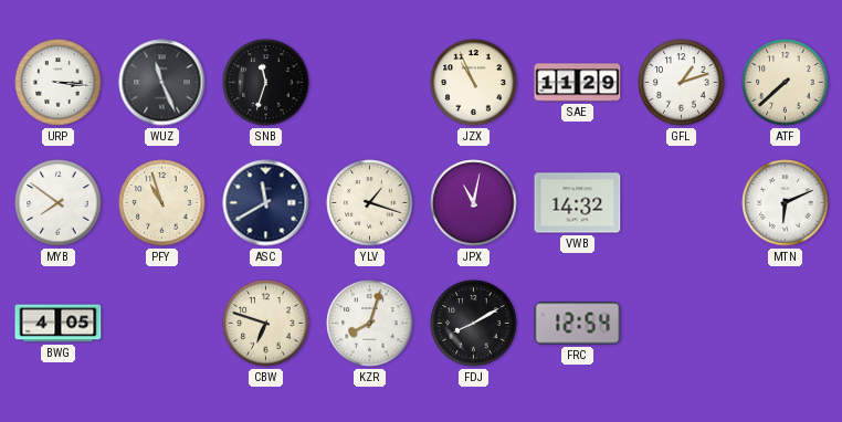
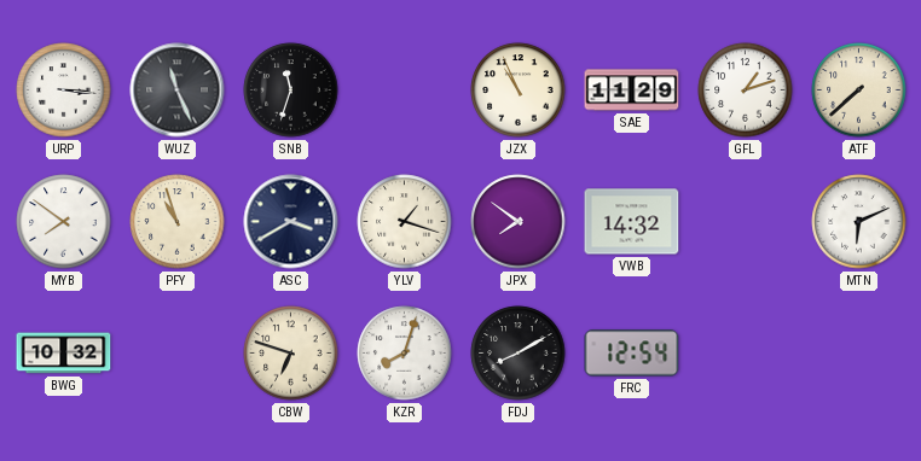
ASC: 11:40 -> 3:40
JPX: 11:02 -> 7:51
BWG: 4:05 -> 10:32
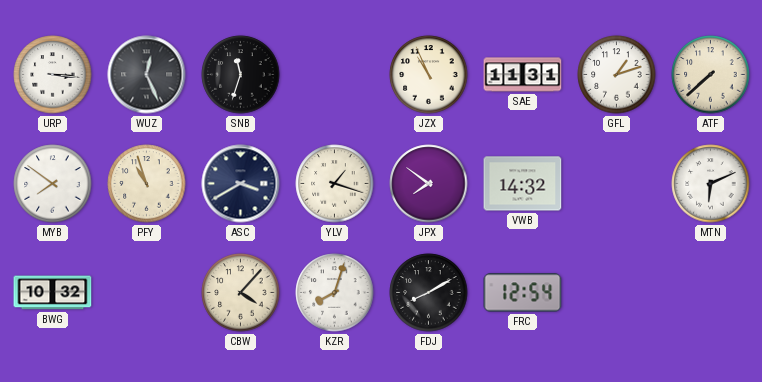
WUZ: 11:26 -> 12:26
SAE: 11:29 -> 11:31
CBW: 6:48 -> 4:07
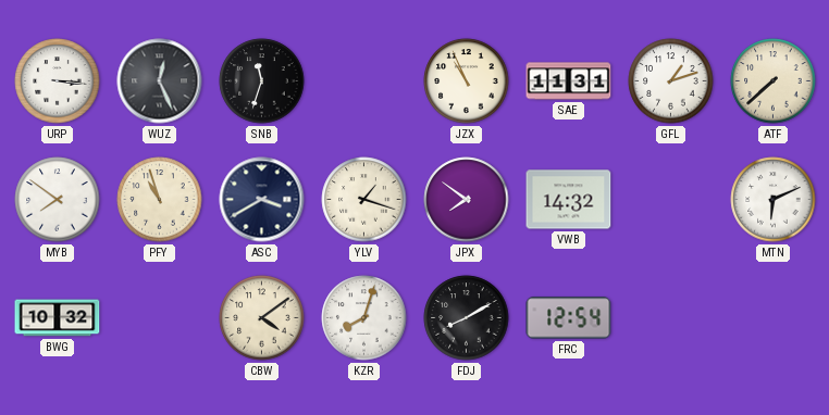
CBW: 4:07 -> 4:09
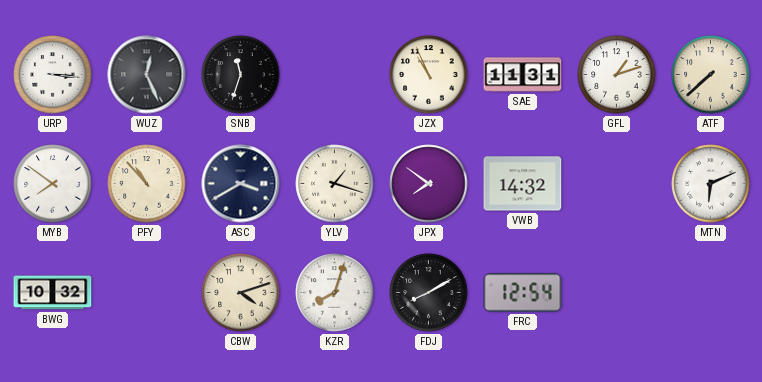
PFY: 10:57 -> 10:53
CBW: 4:09 -> 4:12
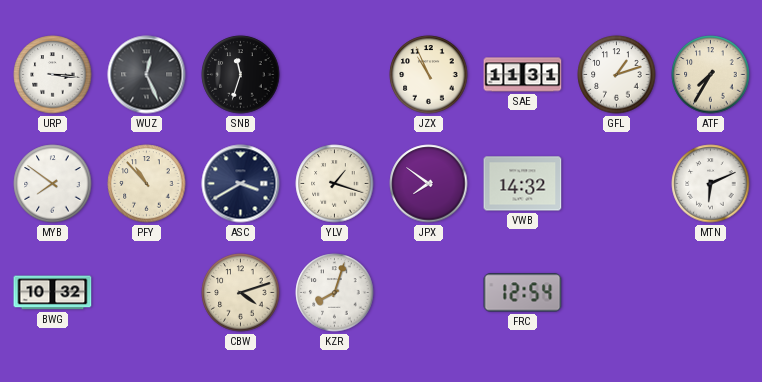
ATF: 7:38 -> 7:35
FDJ: 8:10 -> none
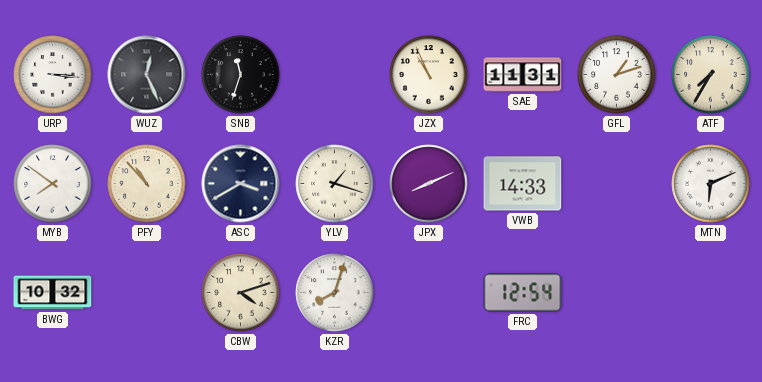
JPX: 7:51 -> 8:11
VWB: 14:32 -> 14:33
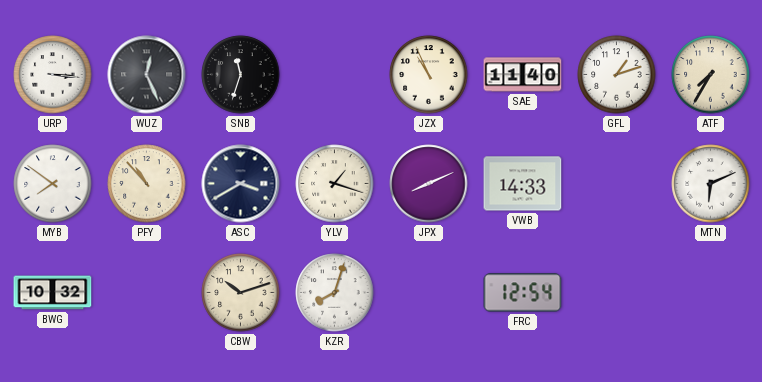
SAE: 11:31 -> 11:40
CBW: 4:12 -> 10:12
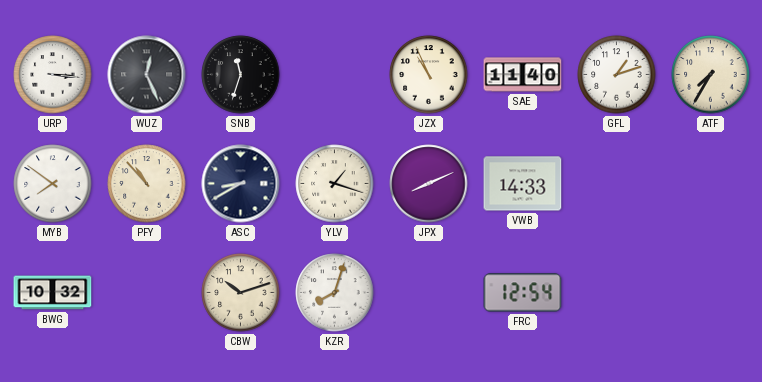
ASC: 3:40 -> 8:40
MTN: 6:11 -> none
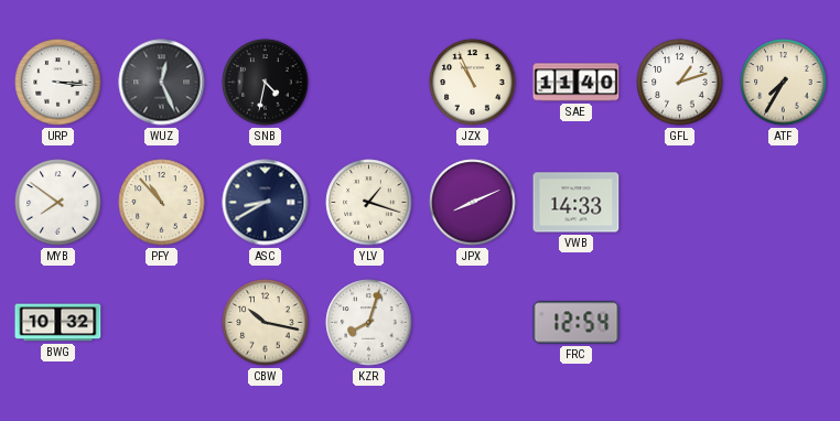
SNB: 11:33 -> 4:32
CBW: 10:12 -> 10:17
